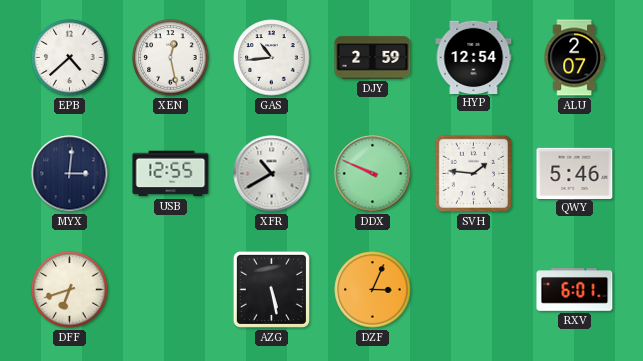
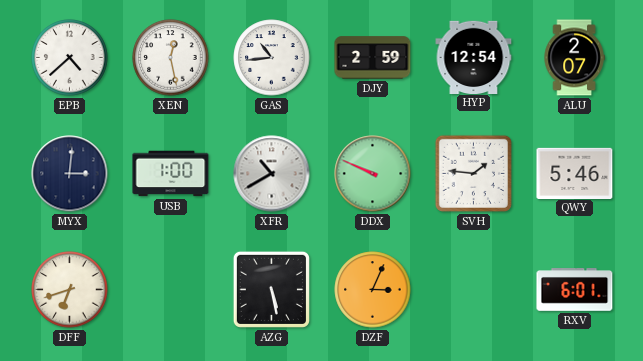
USB: 12:55 -> 1:00
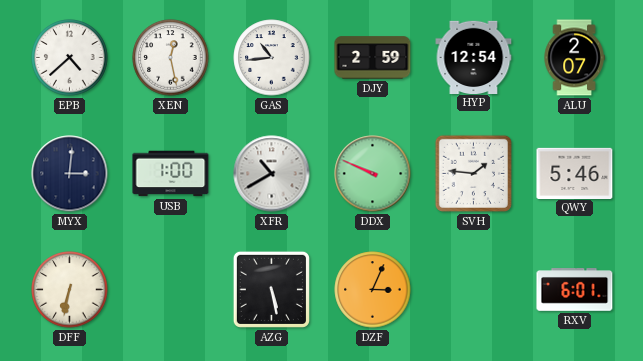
DFF: 6:42 -> 6:32
